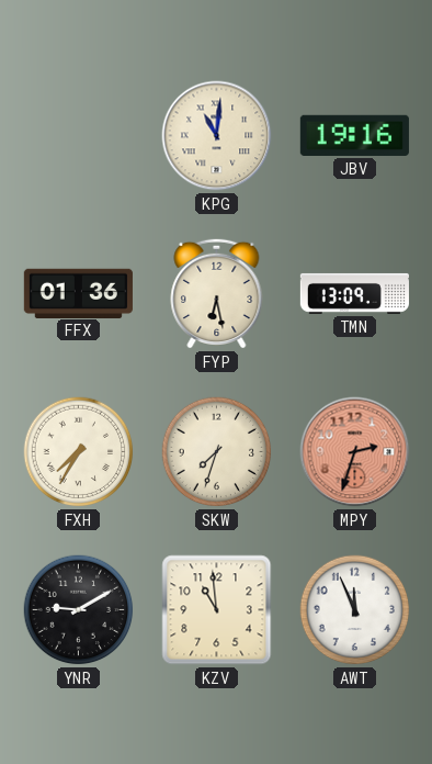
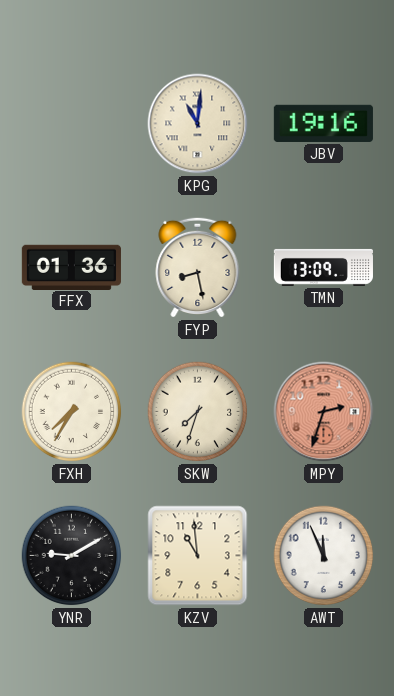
FYP: 6:28 -> 8:28
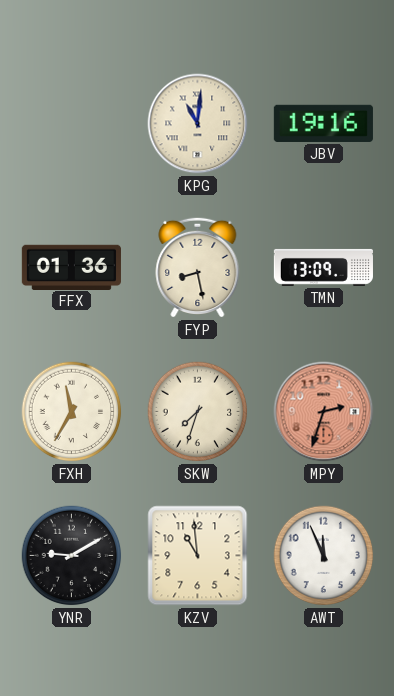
FXH: 7:35 -> 11:35
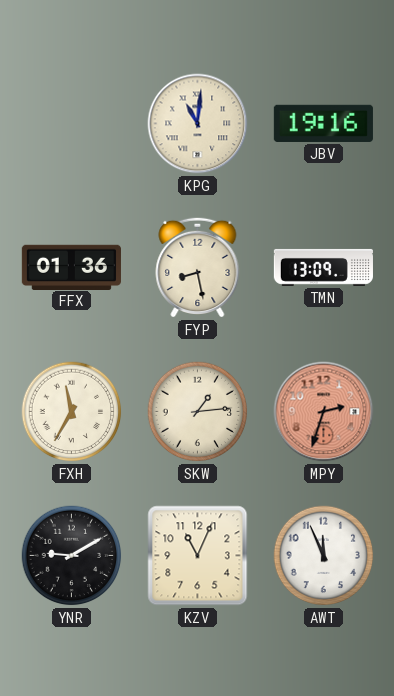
SKW: 7:33 -> 1:14
KZV: 10:59 -> 11:04
